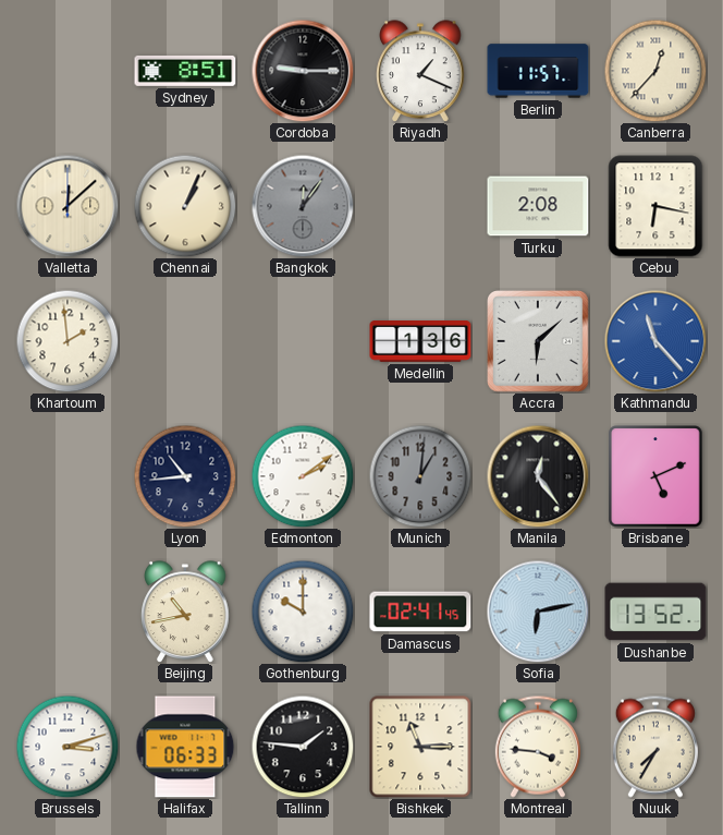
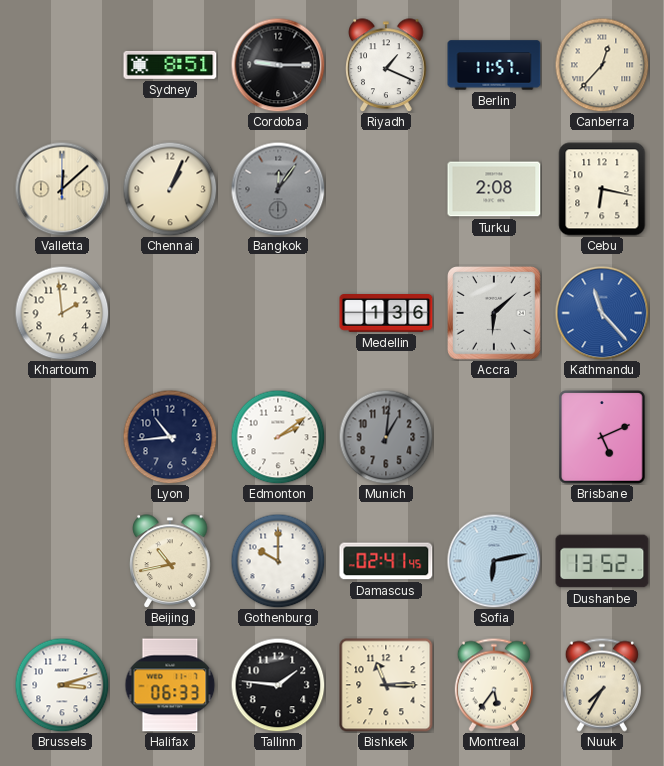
Manila: 12:24 -> none
Montreal: 3:46 -> 5:36
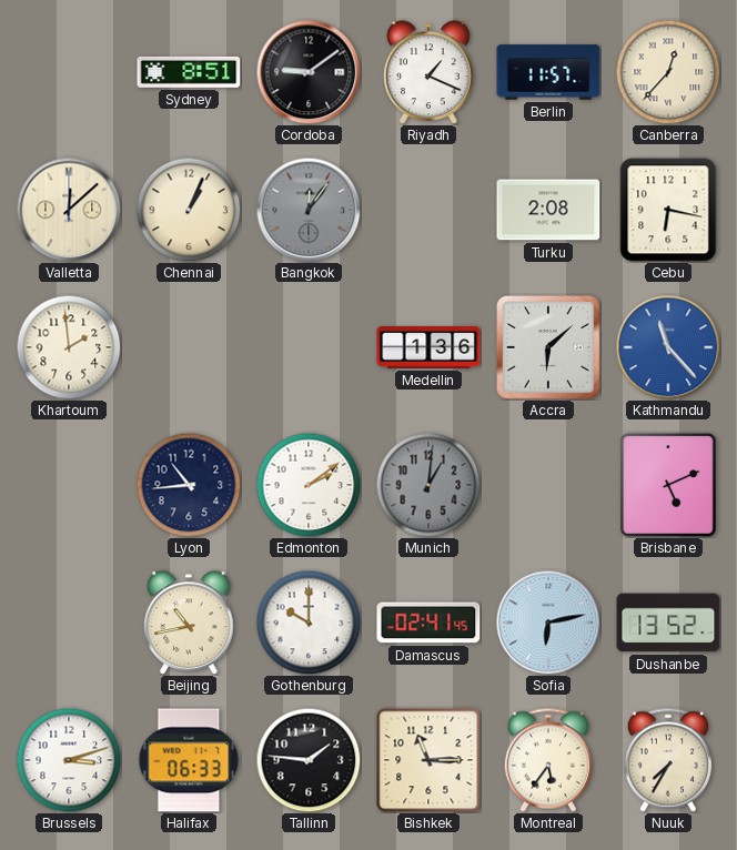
Cordoba: 9:15 -> 9:09
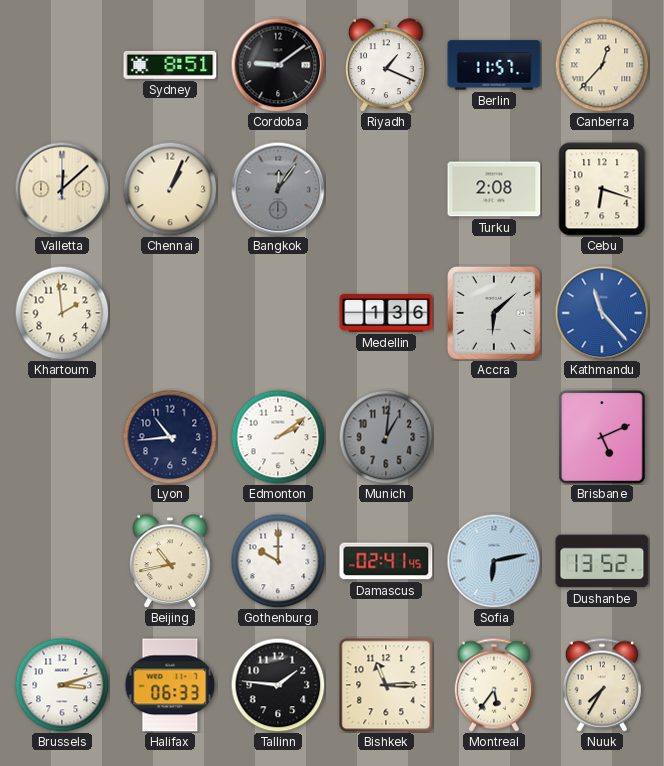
Cebu: 6:17 -> 6:18
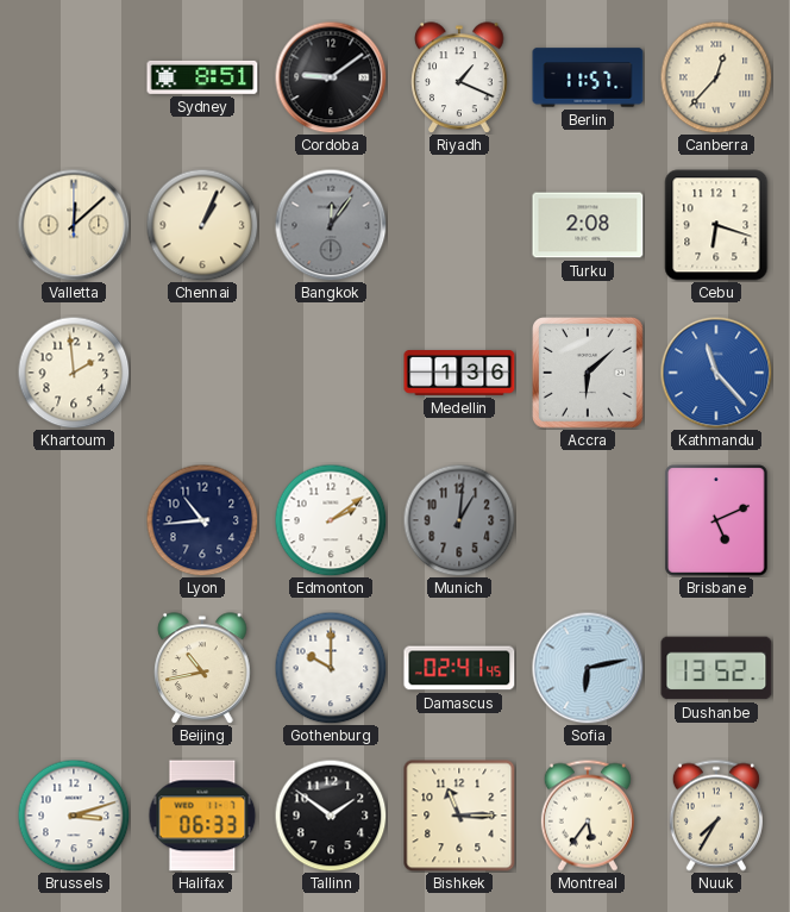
Tallinn: 1:46 -> 1:51
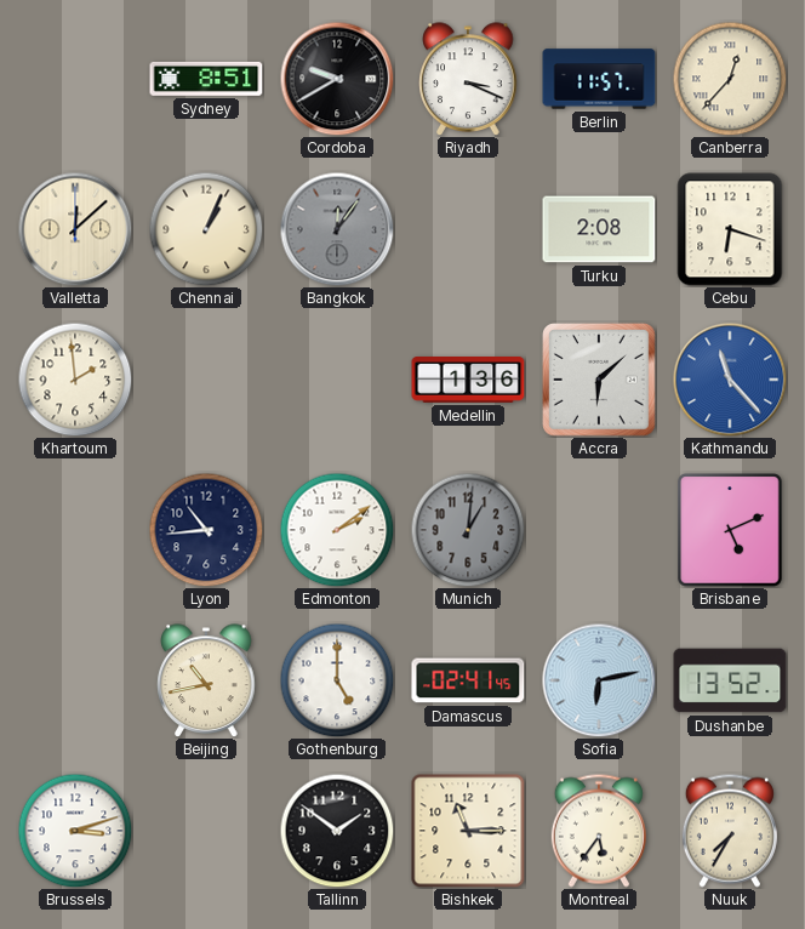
Cordoba: 9:09 -> 9:40
Riyadh: 1:19 -> 3:19
Gothenburg: 10:00 -> 5:00
Halifax: 06:33 -> none
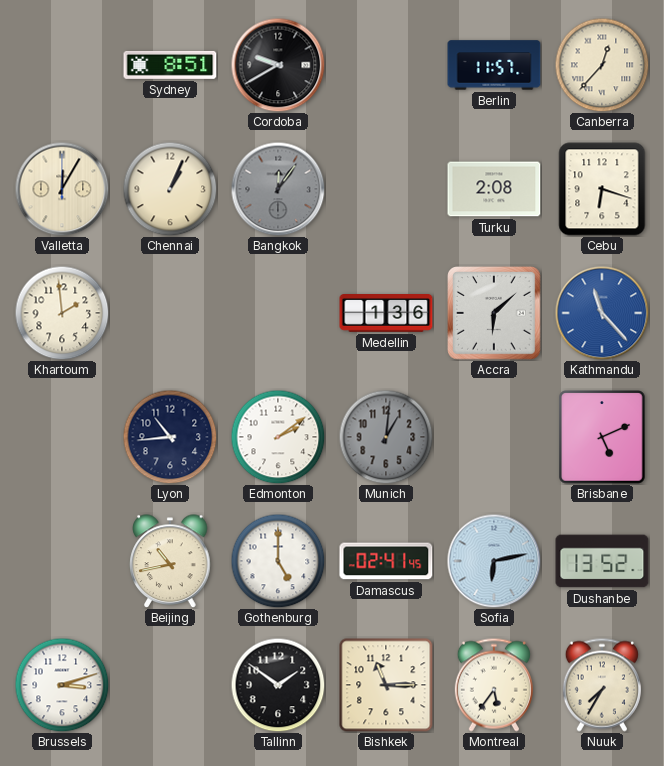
Riyadh: 3:19 -> none
Valletta: 12:08 -> 12:05
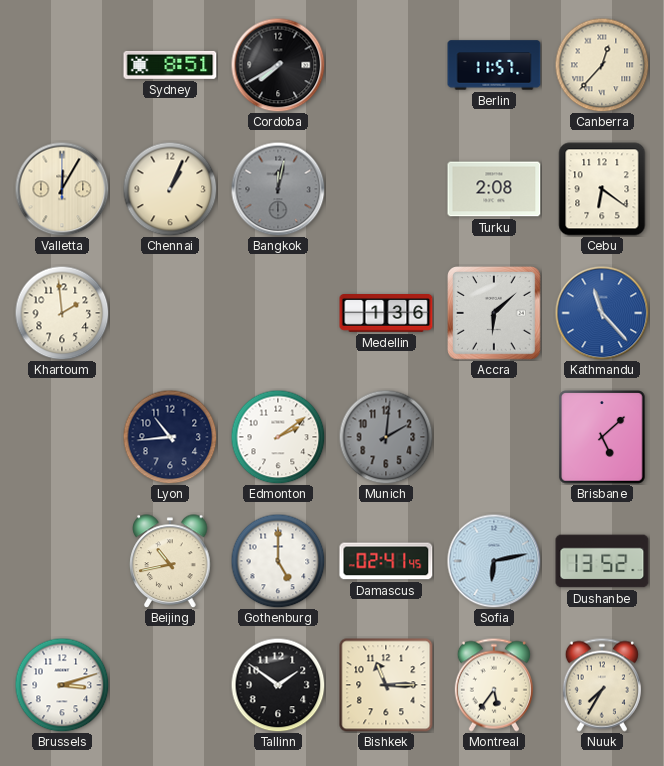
Cordoba: 9:40 -> 7:40
Bangkok: 12:06 -> 12:02
Cebu: 6:18 -> 6:21
Munich: 1:01 -> 2:01
Brisbane: 5:11 -> 5:08
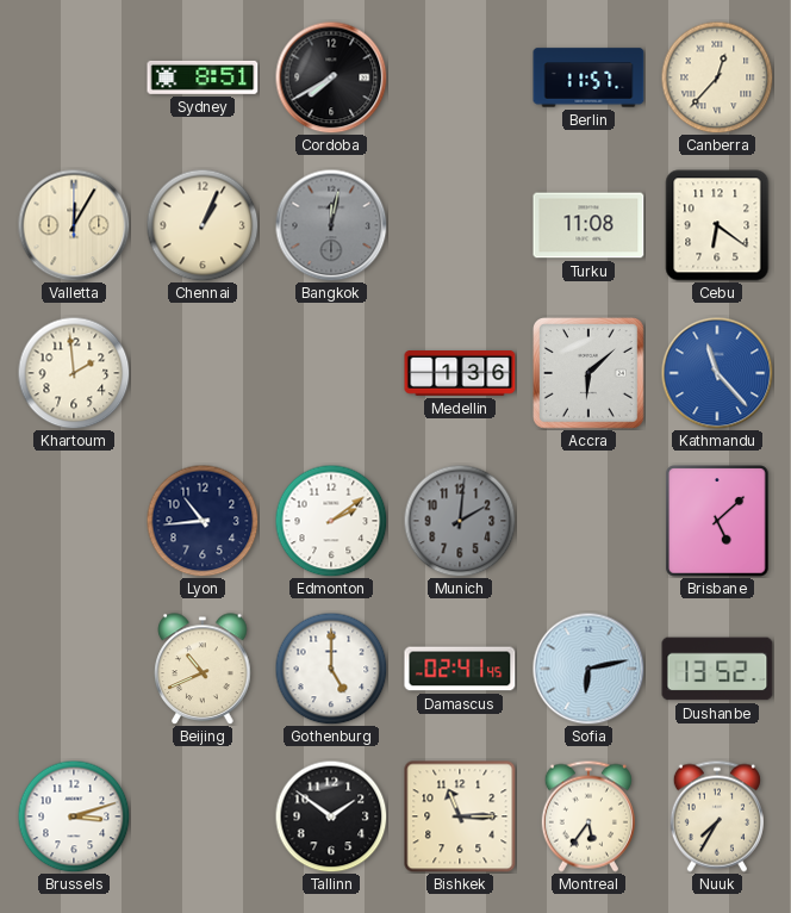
Turku: 2:08 -> 11:08
Beijing: 10:43 -> 10:41
